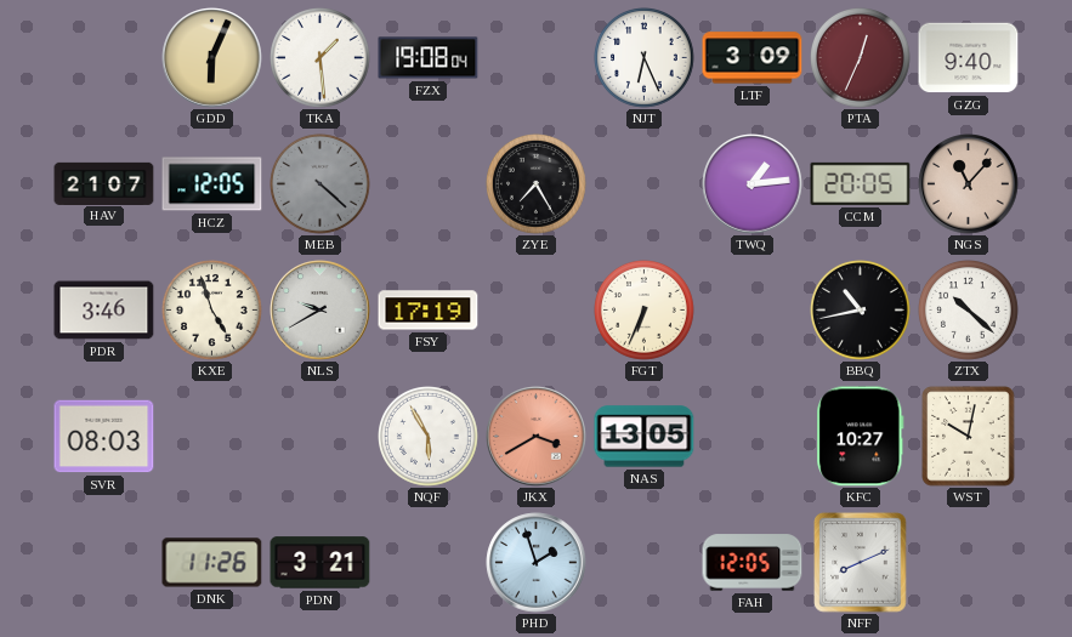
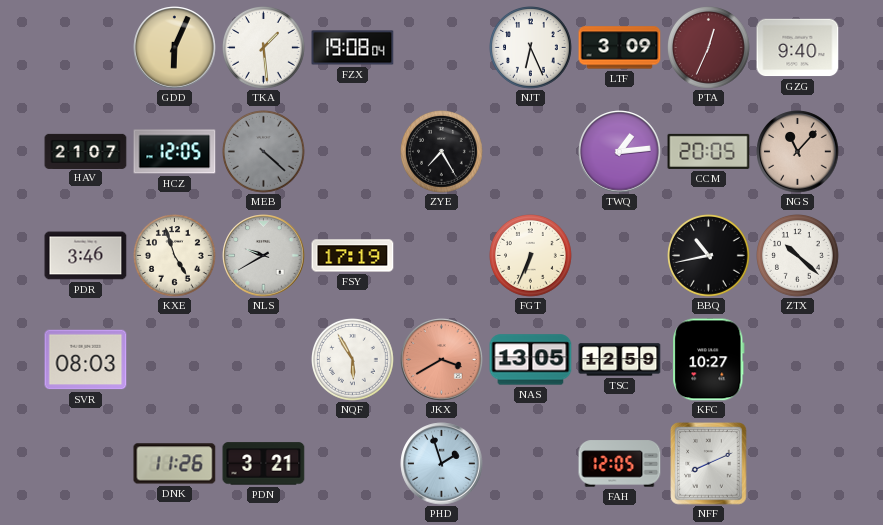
TSC: none -> 12:59
WST: 10:02 -> none
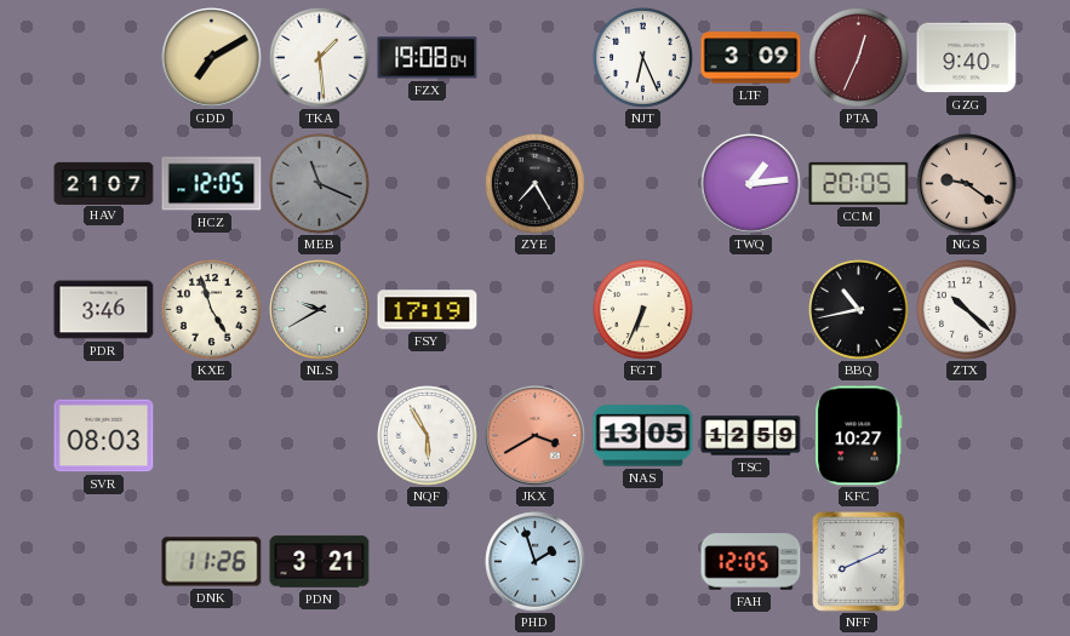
GDD: 6:04 -> 7:10
MEB: 4:22 -> 11:19
NGS: 11:07 -> 9:21
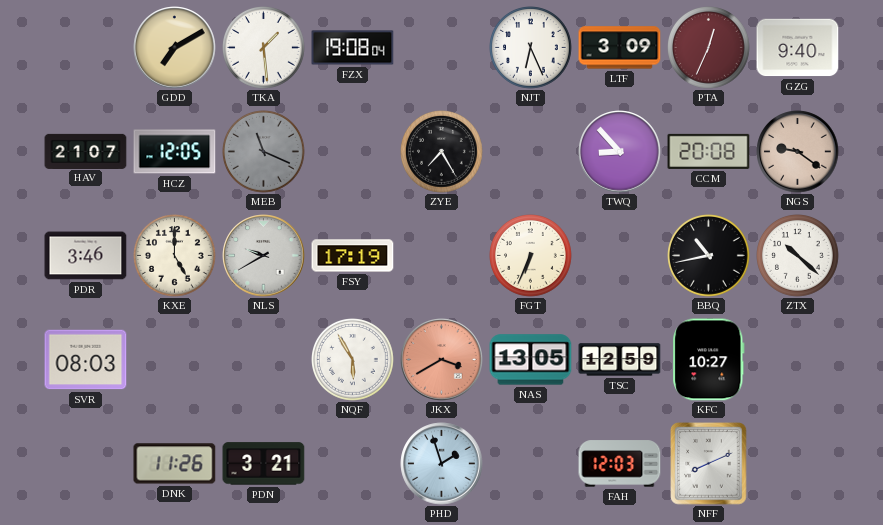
TWQ: 1:14 -> 8:53
CCM: 20:05 -> 20:08
KXE: 4:57 -> 5:00
FAH: 12:05 -> 12:03
